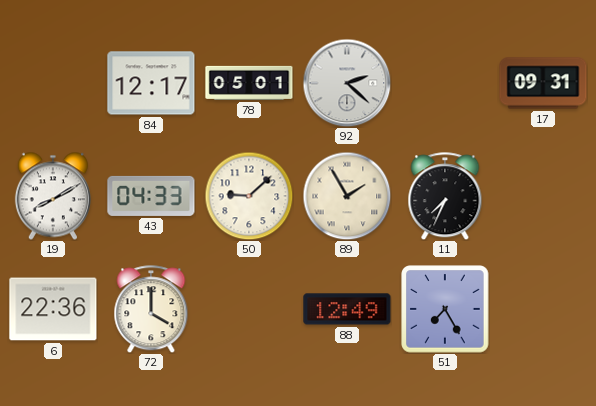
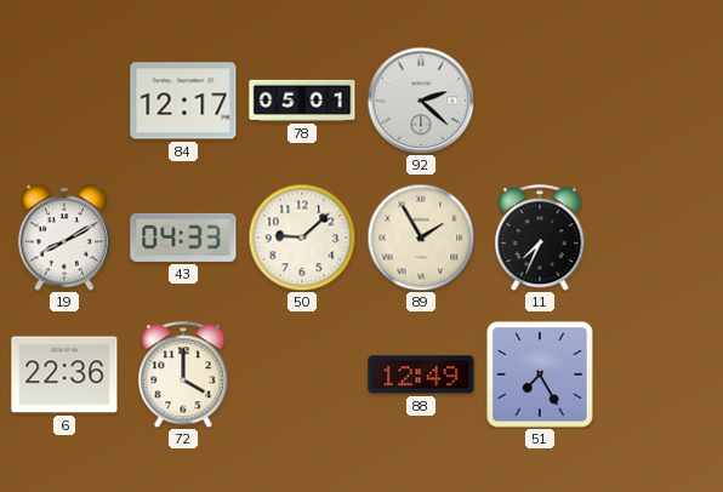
17: 09:31 -> none
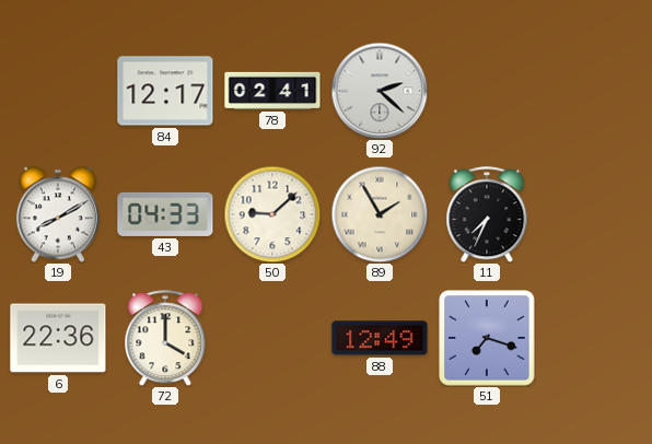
78: 05:01 -> 02:41
51: 7:25 -> 7:18
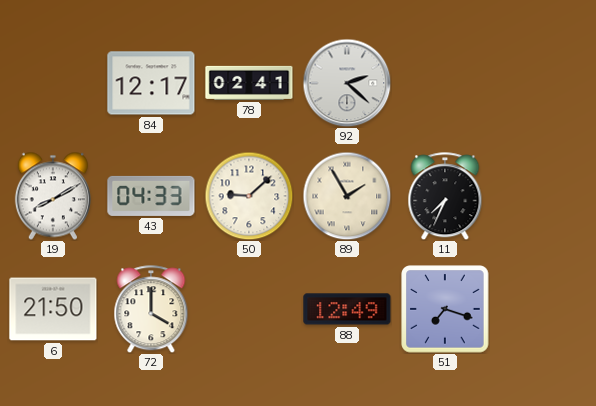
6: 22:36 -> 21:50
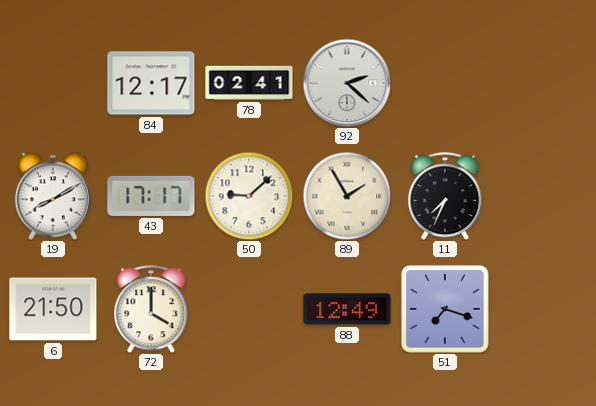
43: 04:33 -> 17:17
